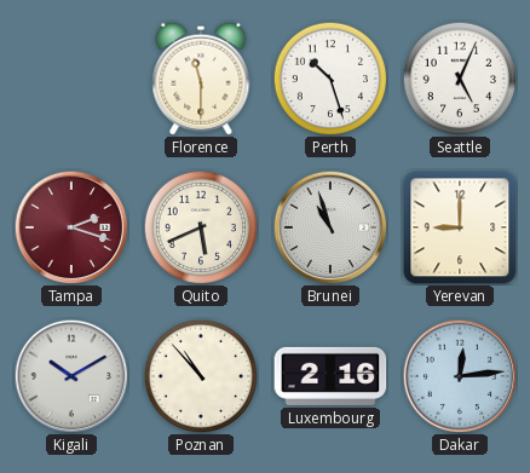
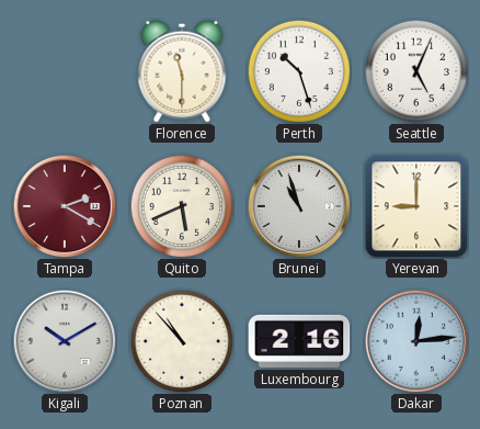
Tampa: 2:18 -> 2:20
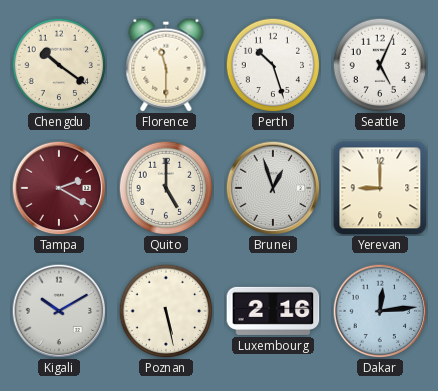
Chengdu: none -> 10:21
Quito: 5:41 -> 5:00
Brunei: 10:57 -> 12:57
Poznan: 10:53 -> 5:28
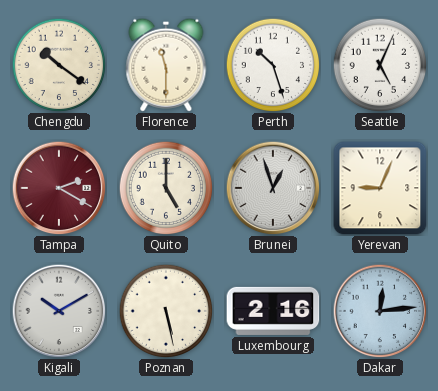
Yerevan: 9:00 -> 9:04
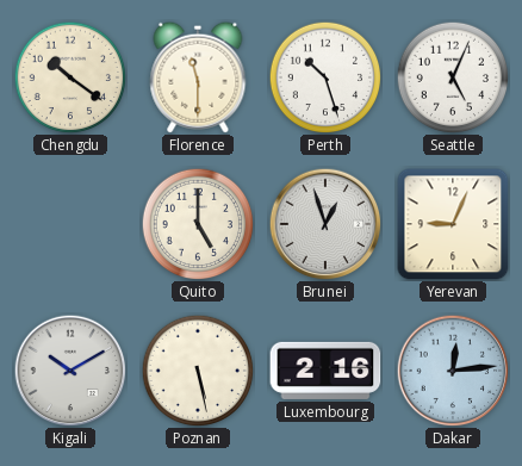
Tampa: 2:20 -> none
